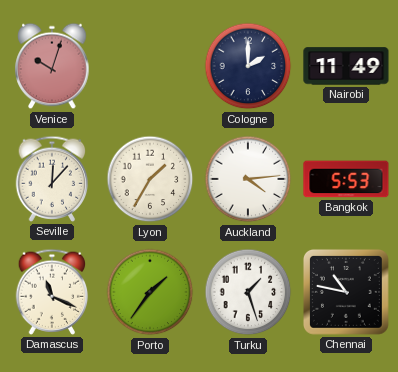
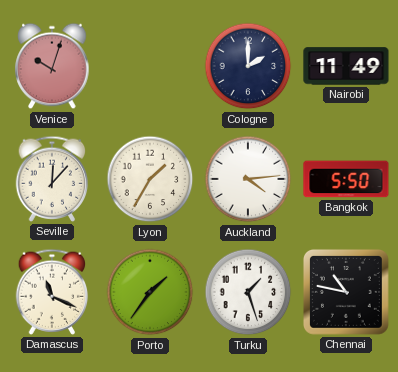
Bangkok: 5:53 -> 5:50
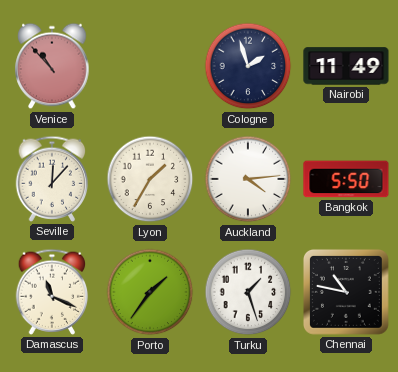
Venice: 10:03 -> 10:53
Cologne: 2:00 -> 1:57
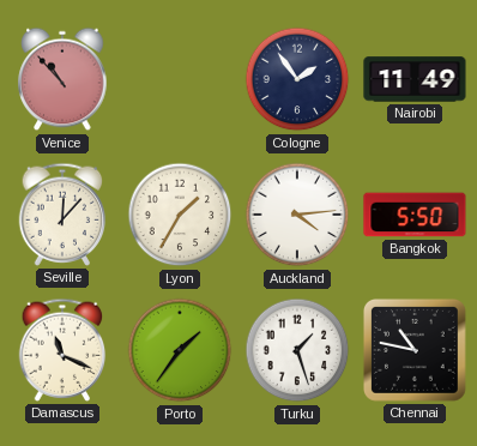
Cologne: 1:57 -> 1:54
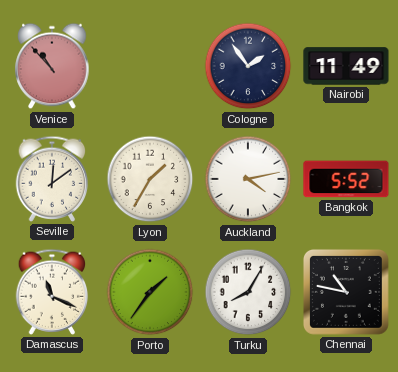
Seville: 12:07 -> 12:09
Auckland: 4:14 -> 4:13
Bangkok: 5:50 -> 5:52
Turku: 1:27 -> 8:05
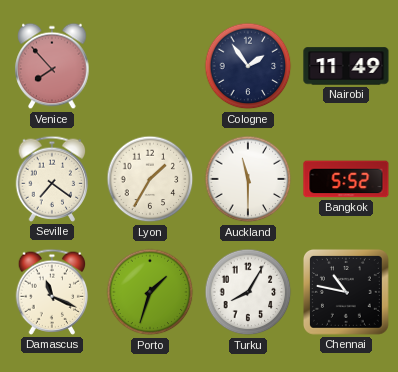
Venice: 10:53 -> 7:53
Seville: 12:09 -> 7:21
Auckland: 4:13 -> 11:30
Porto: 1:36 -> 1:33
